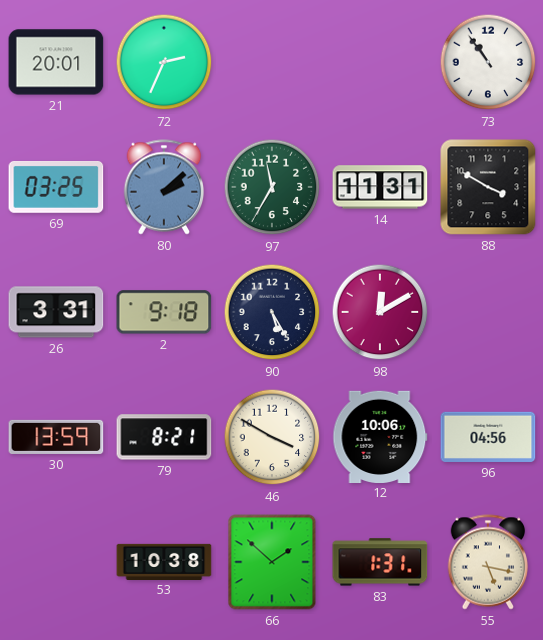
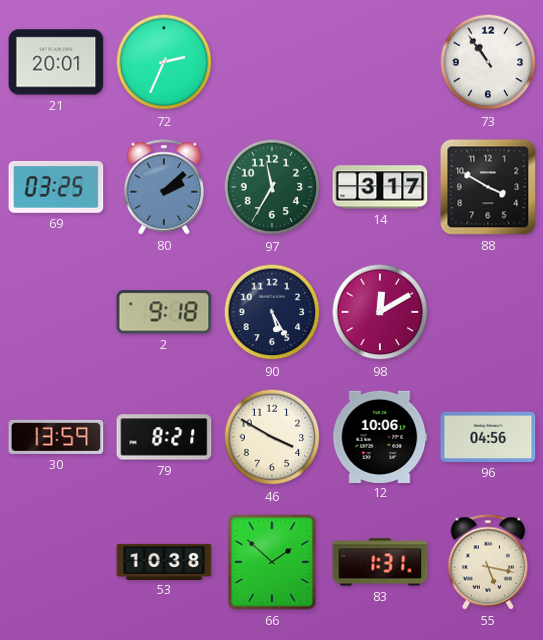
14: 11:31 -> 3:17
26: 3:31 -> none
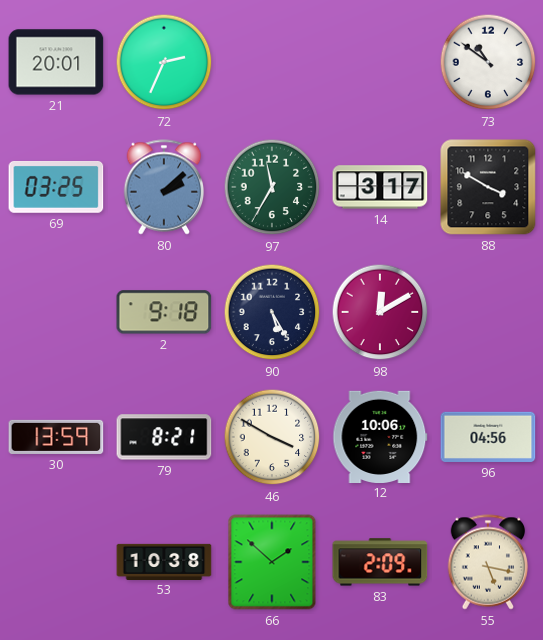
73: 10:54 -> 10:51
83: 1:31 -> 2:09
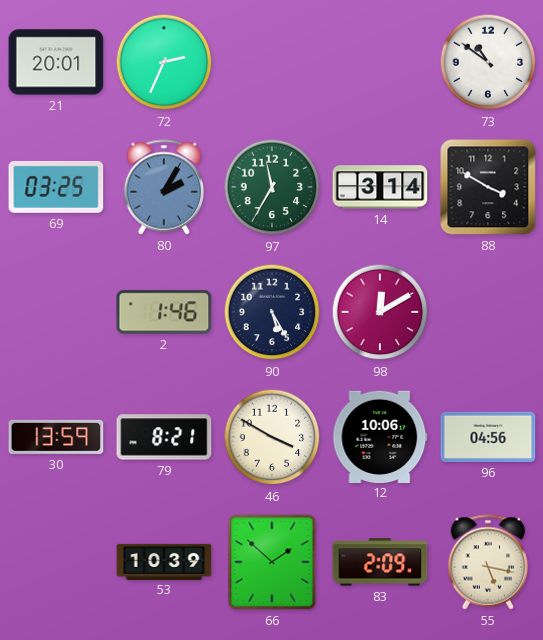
80: 2:08 -> 2:05
14: 3:17 -> 3:14
2: 9:18 -> 1:46
53: 10:38 -> 10:39
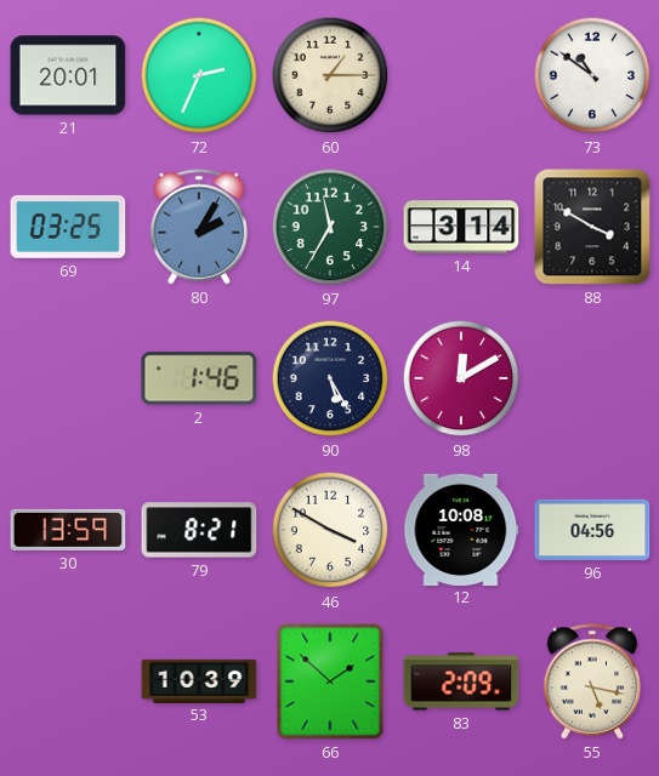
60: none -> 1:15
12: 10:06 -> 10:08
